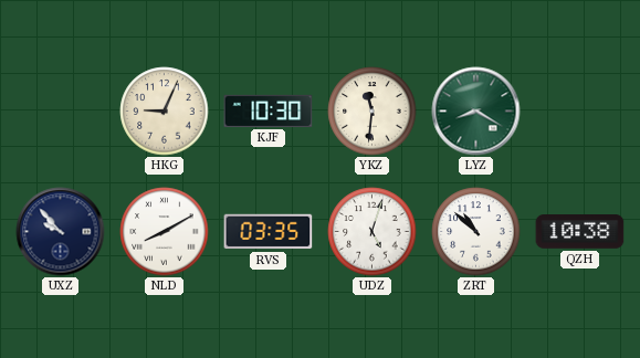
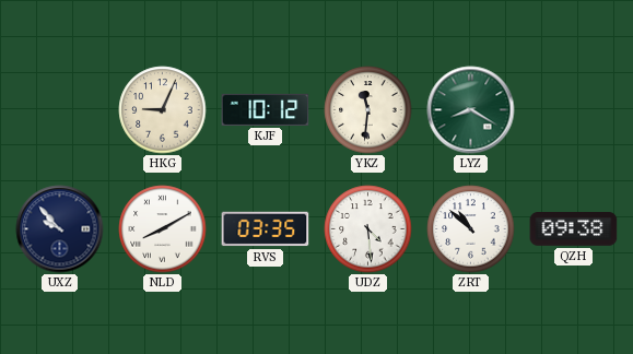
KJF: 10:30 -> 10:12
UDZ: 5:03 -> 4:29
QZH: 10:38 -> 09:38
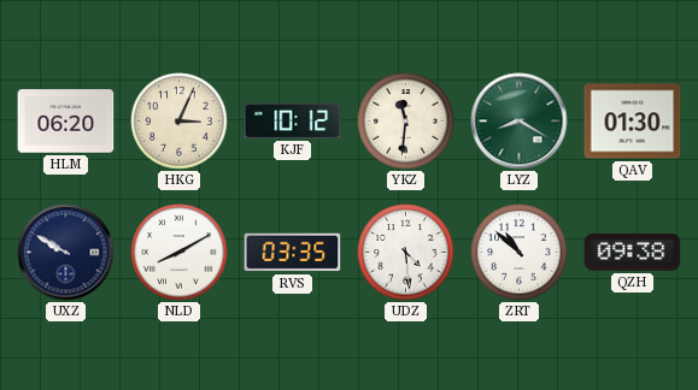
HLM: none -> 06:20
HKG: 9:04 -> 3:04
QAV: none -> 01:30
UXZ: 9:53 -> 9:50
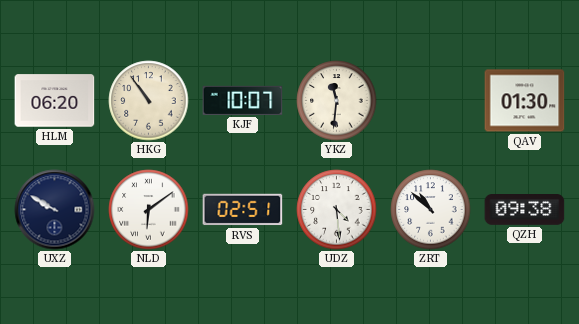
HKG: 3:04 -> 10:54
KJF: 10:12 -> 10:07
LYZ: 8:20 -> none
NLD: 8:10 -> 6:09
RVS: 03:35 -> 02:51
